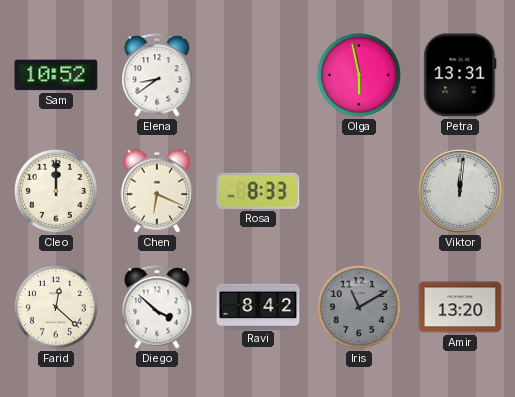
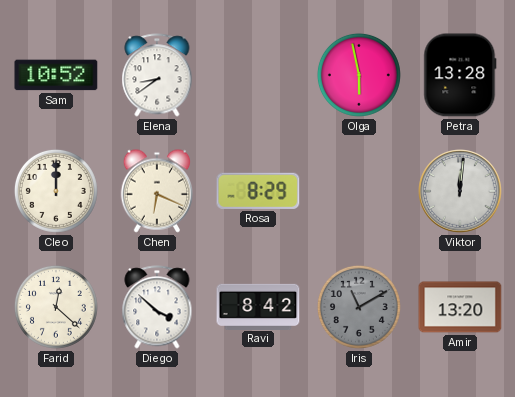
Petra: 13:31 -> 13:28
Rosa: 8:33 -> 8:29
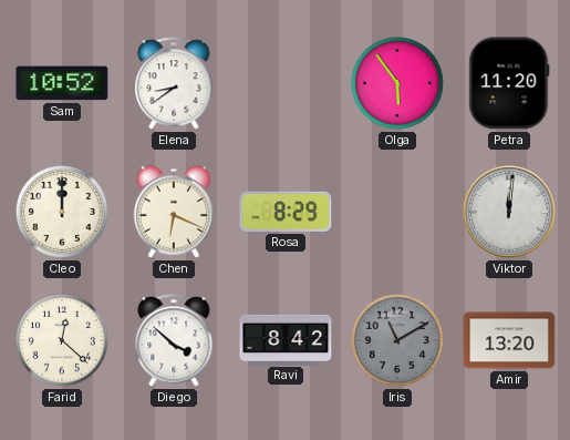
Olga: 5:58 -> 5:54
Petra: 13:28 -> 11:20
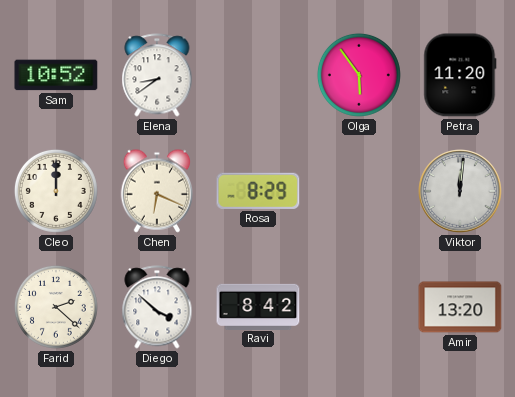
Farid: 12:22 -> 2:22
Iris: 11:10 -> none
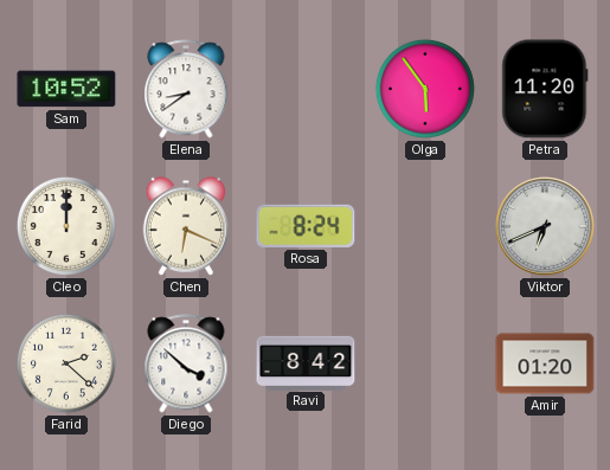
Rosa: 8:29 -> 8:24
Viktor: 12:01 -> 6:41
Amir: 13:20 -> 01:20
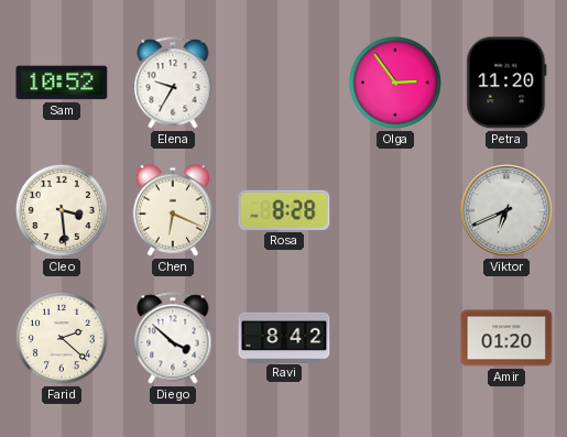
Elena: 8:39 -> 9:35
Olga: 5:54 -> 2:54
Cleo: 12:00 -> 3:29
Rosa: 8:24 -> 8:28
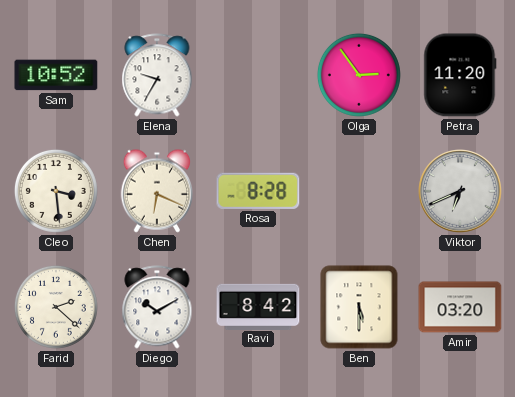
Diego: 3:52 -> 10:10
Ben: none -> 5:30
Amir: 01:20 -> 03:20
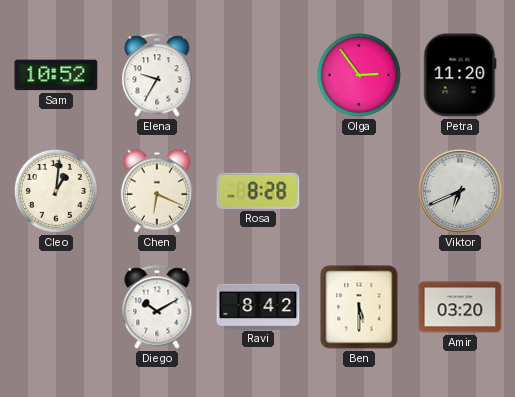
Cleo: 3:29 -> 1:01
Farid: 2:22 -> none
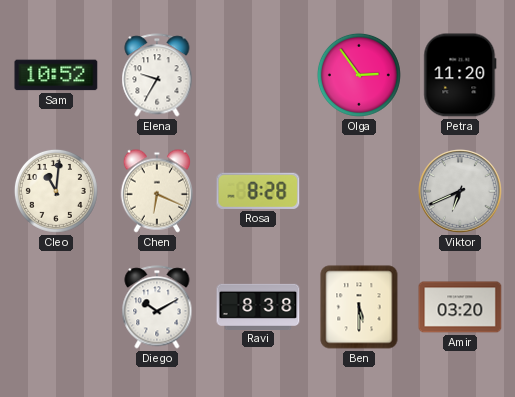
Cleo: 1:01 -> 11:01
Ravi: 8:42 -> 8:38
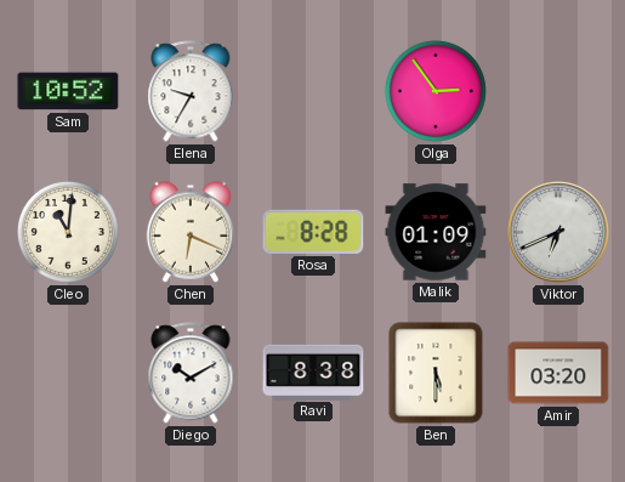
Petra: 11:20 -> none
Malik: none -> 01:09
